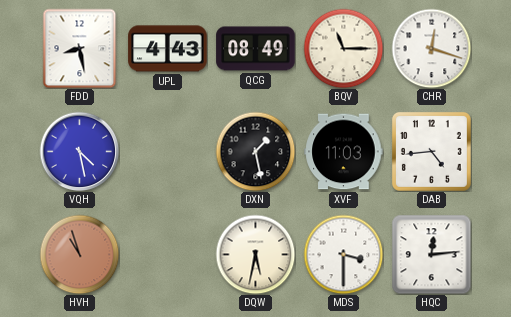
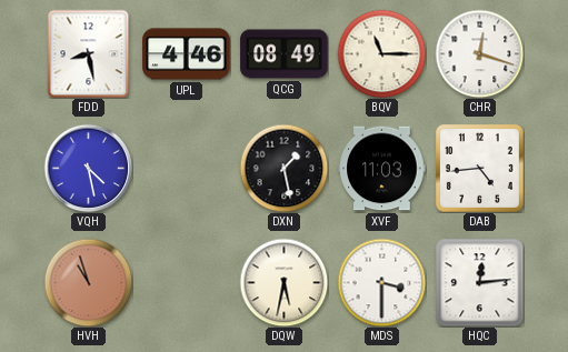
UPL: 4:43 -> 4:46
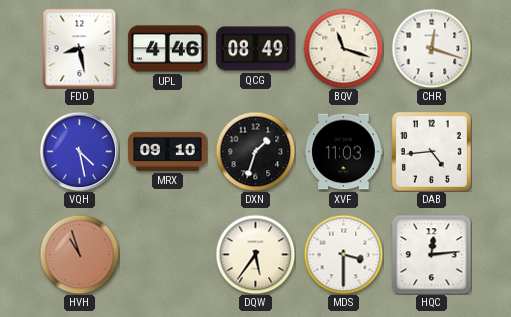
BQV: 11:15 -> 11:18
MRX: none -> 09:10
DXN: 1:28 -> 1:33
DQW: 5:32 -> 5:36
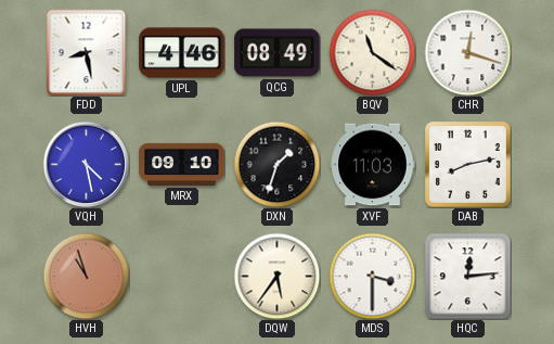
BQV: 11:18 -> 11:21
DAB: 4:44 -> 8:13
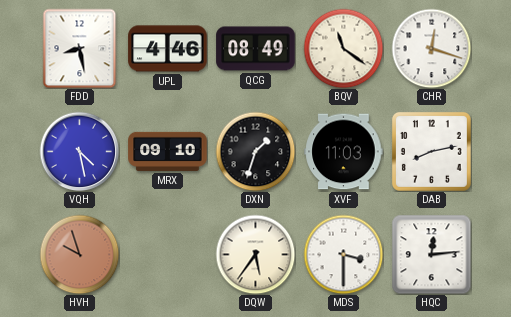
HVH: 10:57 -> 9:57
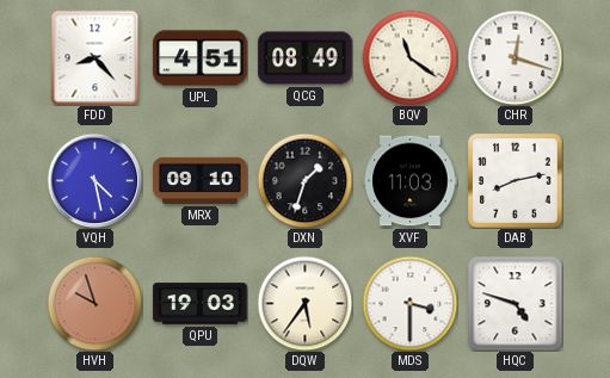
FDD: 8:28 -> 8:23
UPL: 4:46 -> 4:51
QPU: none -> 19:03
HQC: 12:14 -> 4:48
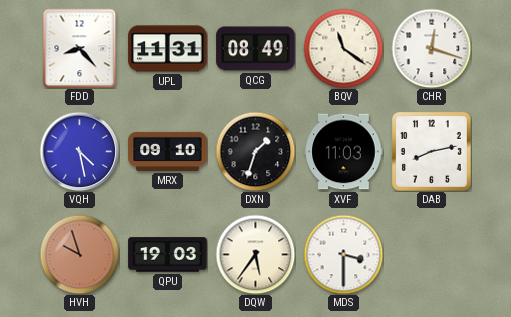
UPL: 4:51 -> 11:31
HQC: 4:48 -> none
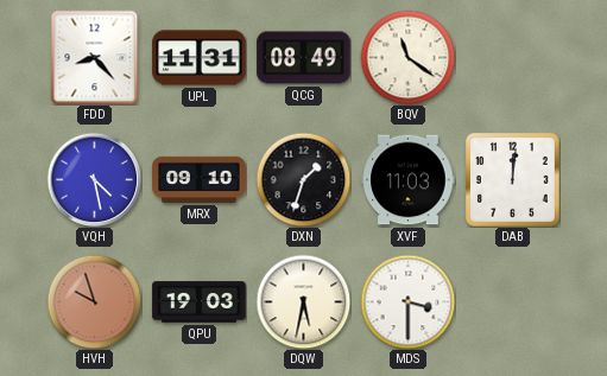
CHR: 12:18 -> none
DAB: 8:13 -> 12:01
DQW: 5:36 -> 5:32
